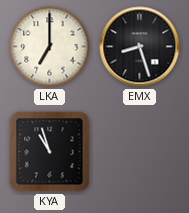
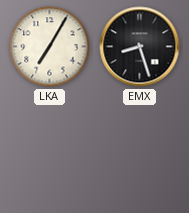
LKA: 7:00 -> 7:05
KYA: 10:57 -> none
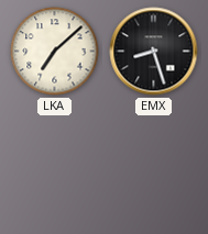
LKA: 7:05 -> 7:08
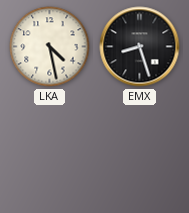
LKA: 7:08 -> 4:28
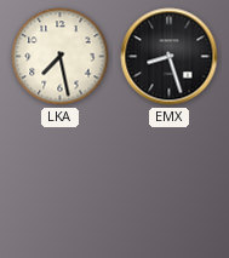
LKA: 4:28 -> 7:28
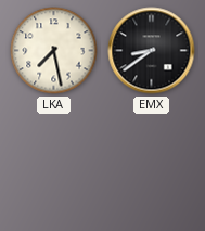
EMX: 8:27 -> 8:39
